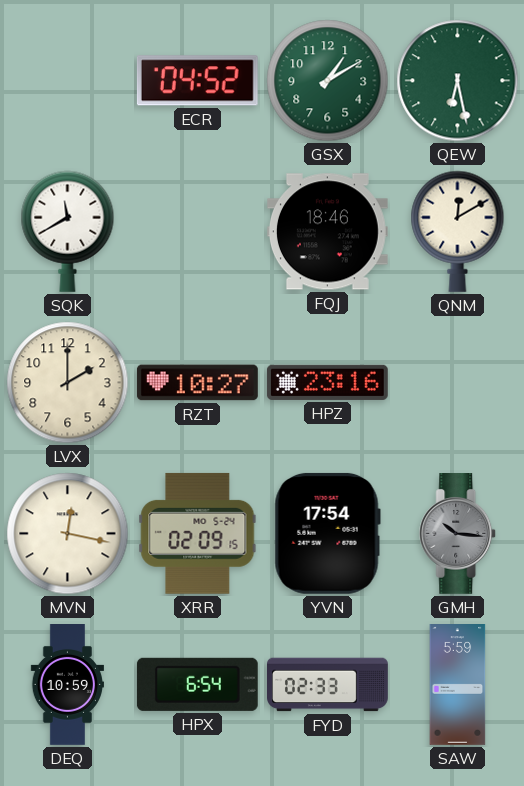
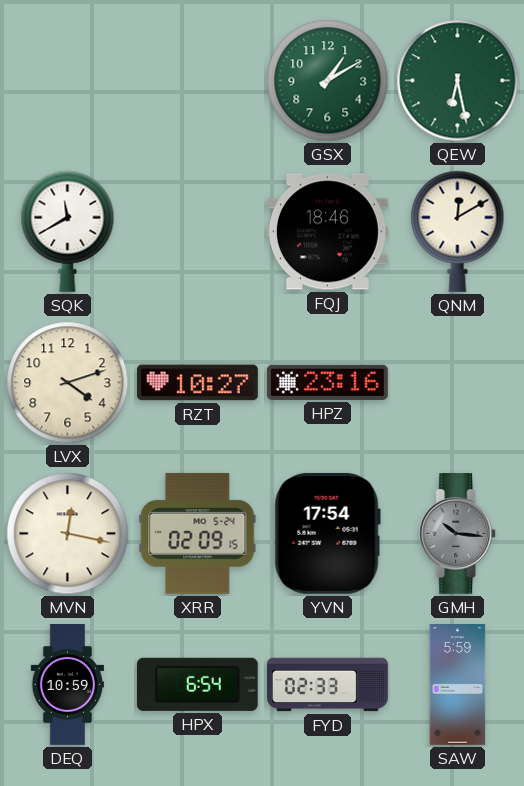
ECR: 04:52 -> none
LVX: 2:00 -> 4:12
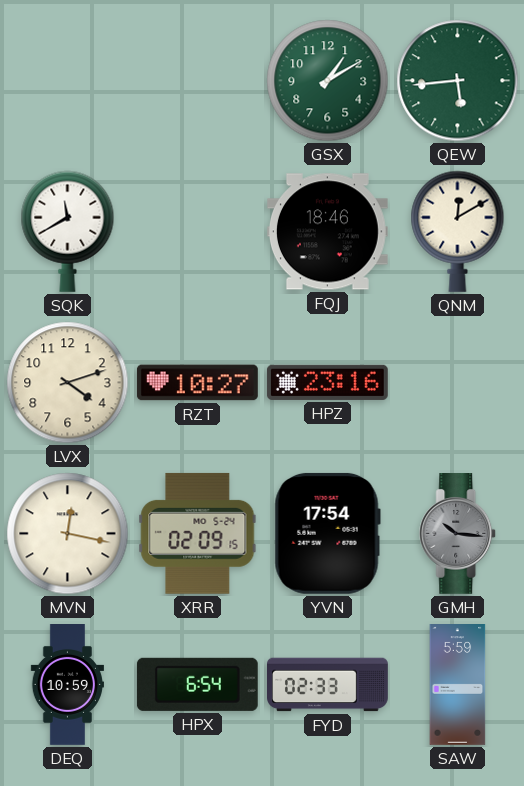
QEW: 6:28 -> 5:44
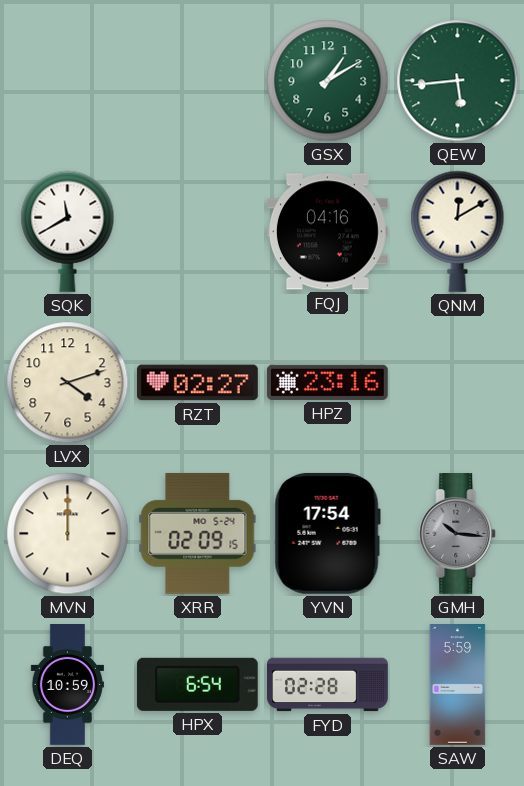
FQJ: 18:46 -> 04:16
RZT: 10:27 -> 02:27
MVN: 12:17 -> 12:00
FYD: 02:33 -> 02:28
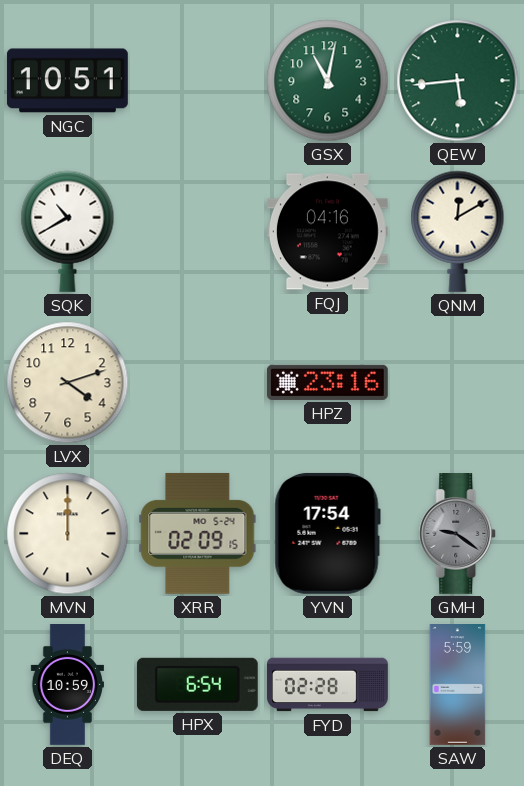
NGC: none -> 10:51
GSX: 1:10 -> 11:02
SQK: 11:40 -> 10:40
RZT: 02:27 -> none
GMH: 10:16 -> 9:21
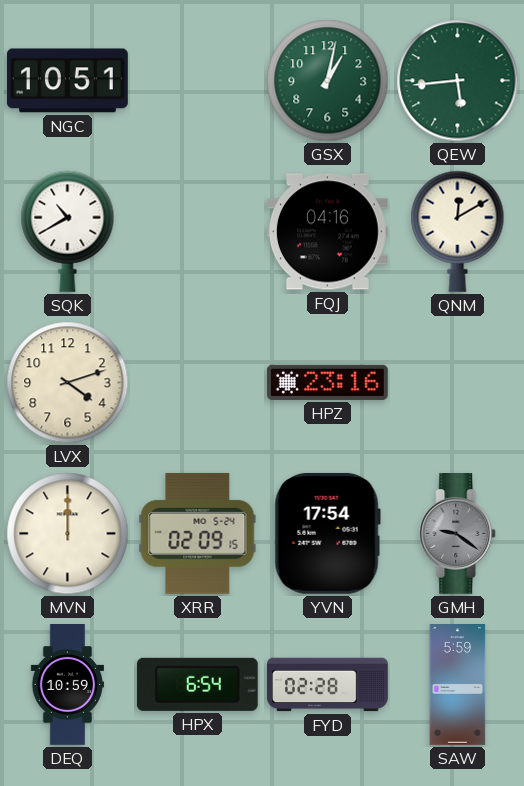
GSX: 11:02 -> 1:02
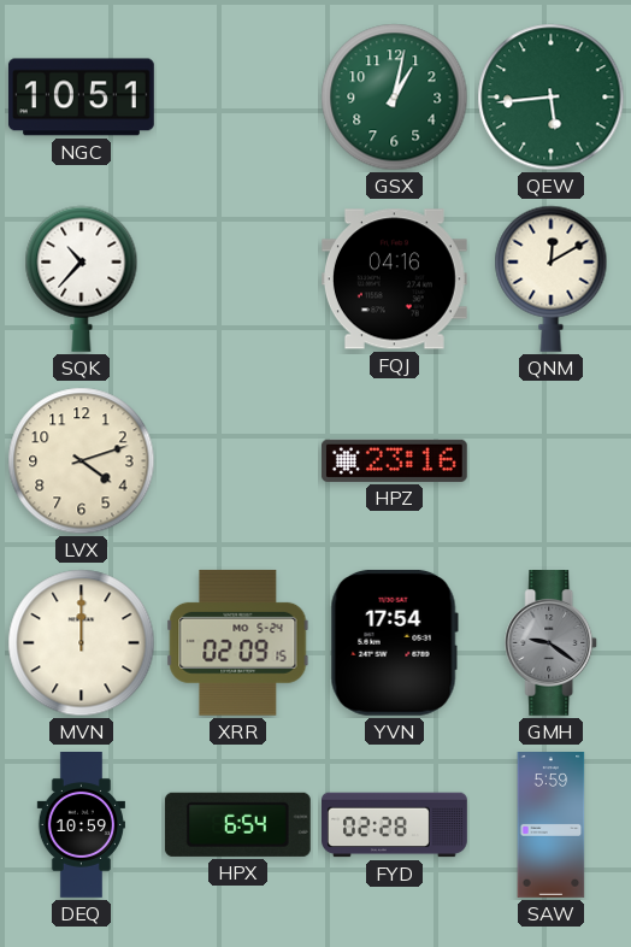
SQK: 10:40 -> 10:37
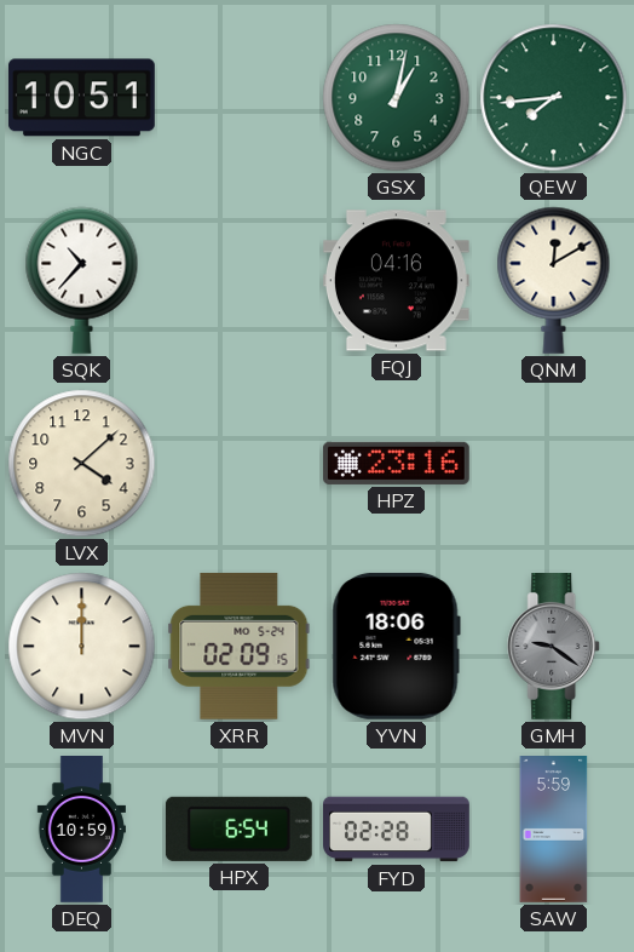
QEW: 5:44 -> 7:44
LVX: 4:12 -> 4:08
YVN: 17:54 -> 18:06
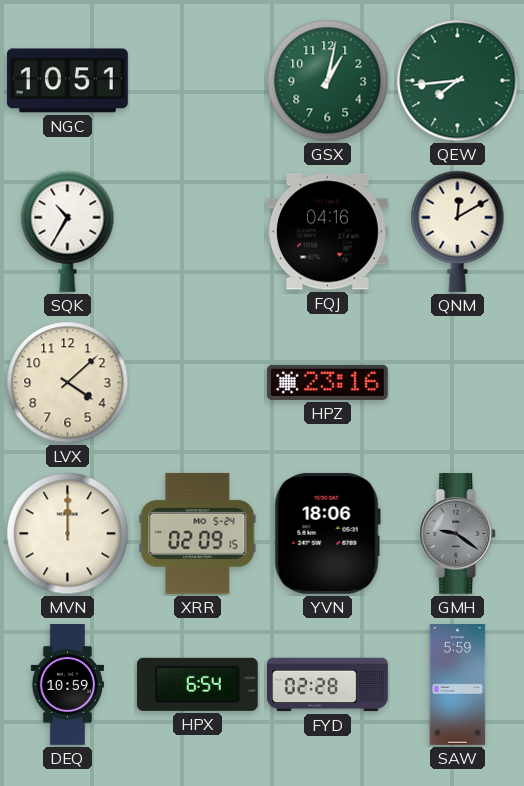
SQK: 10:37 -> 10:35
